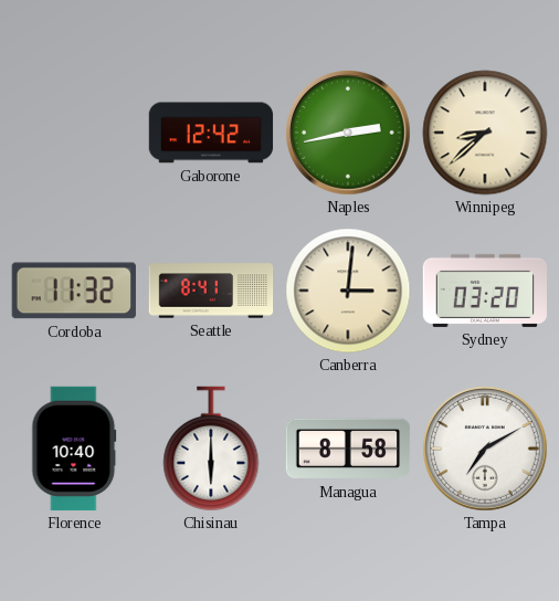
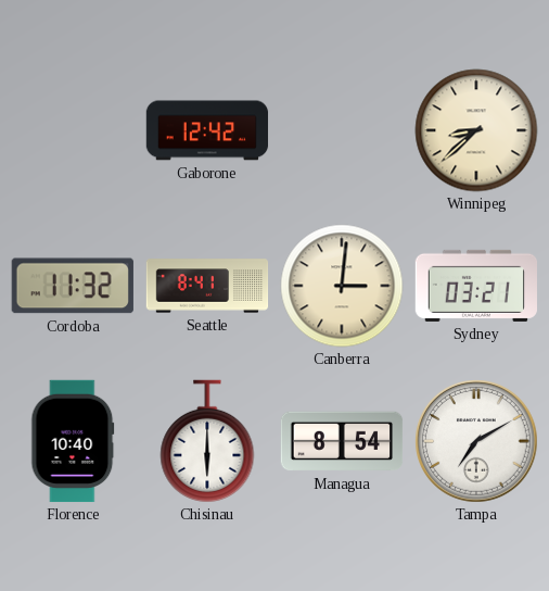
Naples: 2:43 -> none
Sydney: 03:20 -> 03:21
Managua: 8:58 -> 8:54
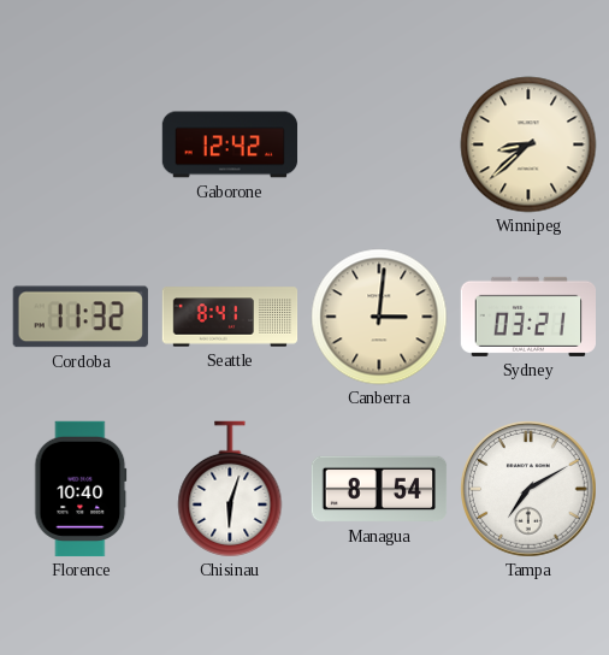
Chisinau: 6:00 -> 6:03
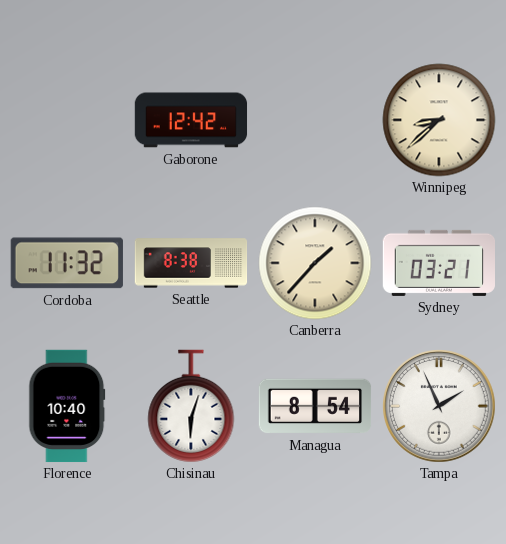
Seattle: 8:41 -> 8:38
Canberra: 3:01 -> 1:37
Tampa: 7:10 -> 1:56
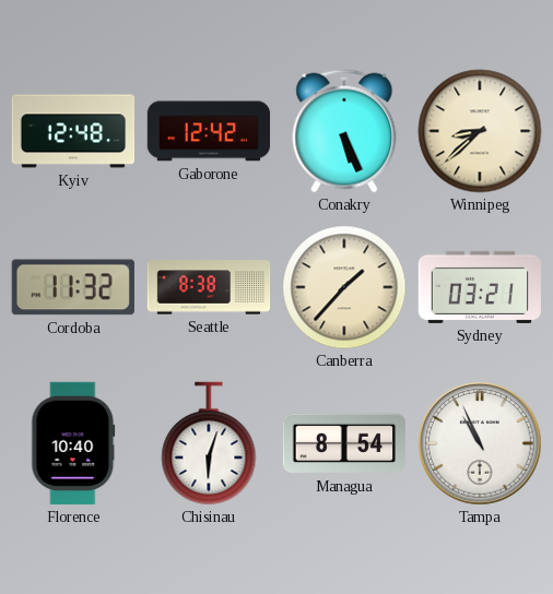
Kyiv: none -> 12:48
Conakry: none -> 5:26
Tampa: 1:56 -> 10:56
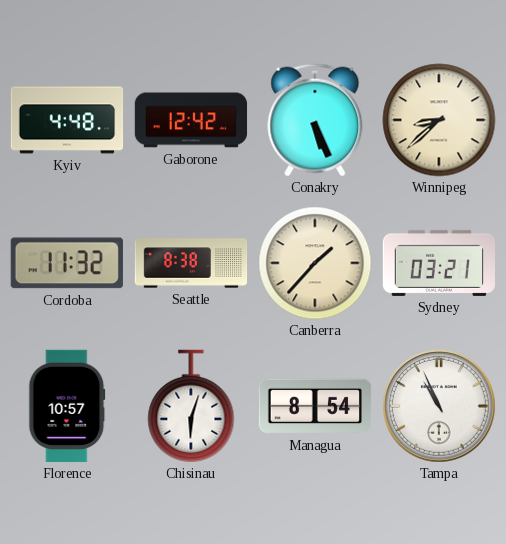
Kyiv: 12:48 -> 4:48
Florence: 10:40 -> 10:57
